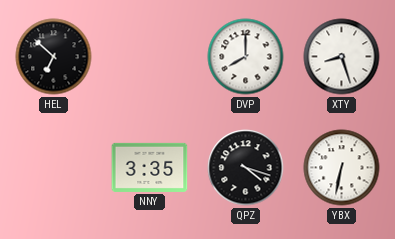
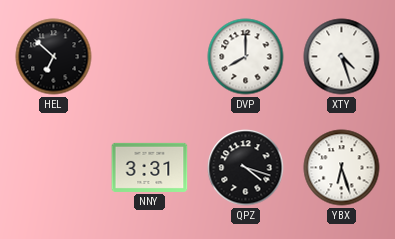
XTY: 8:27 -> 4:27
NNY: 3:35 -> 3:31
YBX: 6:32 -> 6:27
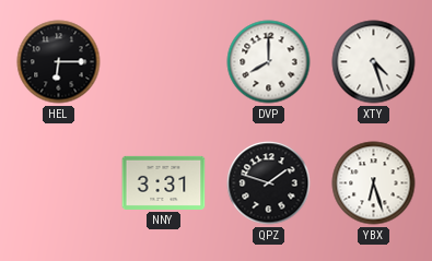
HEL: 6:52 -> 6:15
QPZ: 4:18 -> 1:48
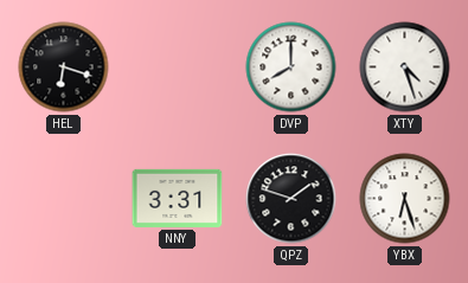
HEL: 6:15 -> 6:18
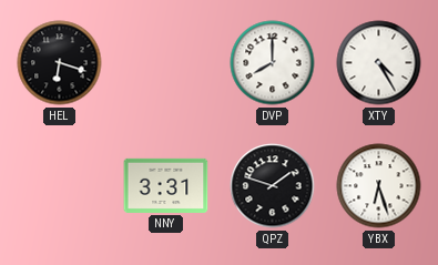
XTY: 4:27 -> 4:25
